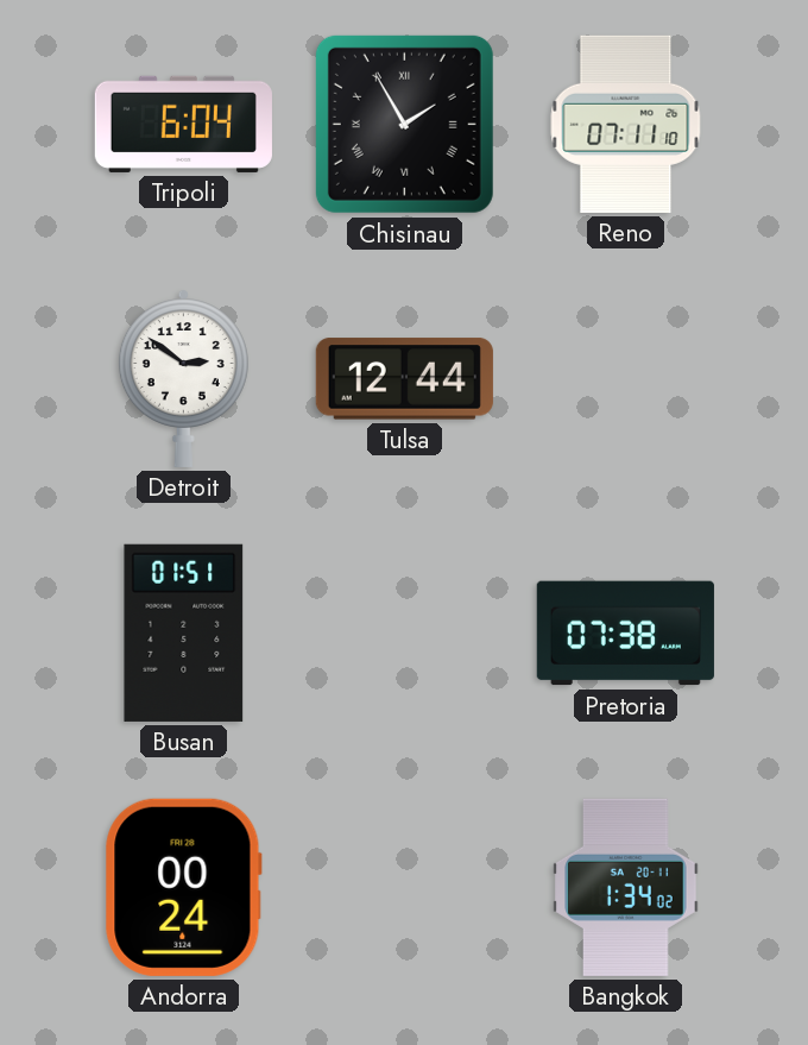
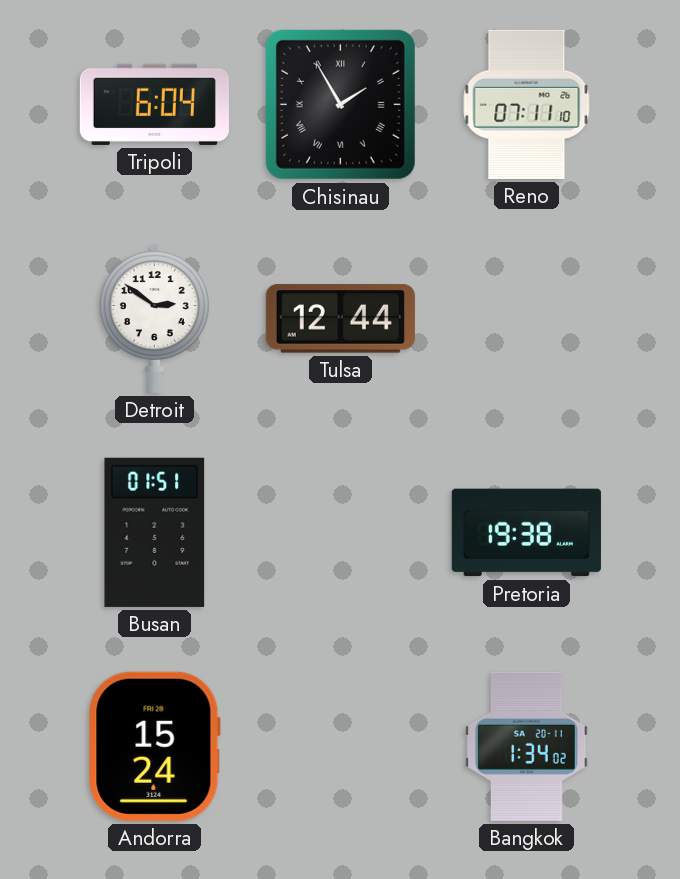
Pretoria: 07:38 -> 19:38
Andorra: 00:24 -> 15:24
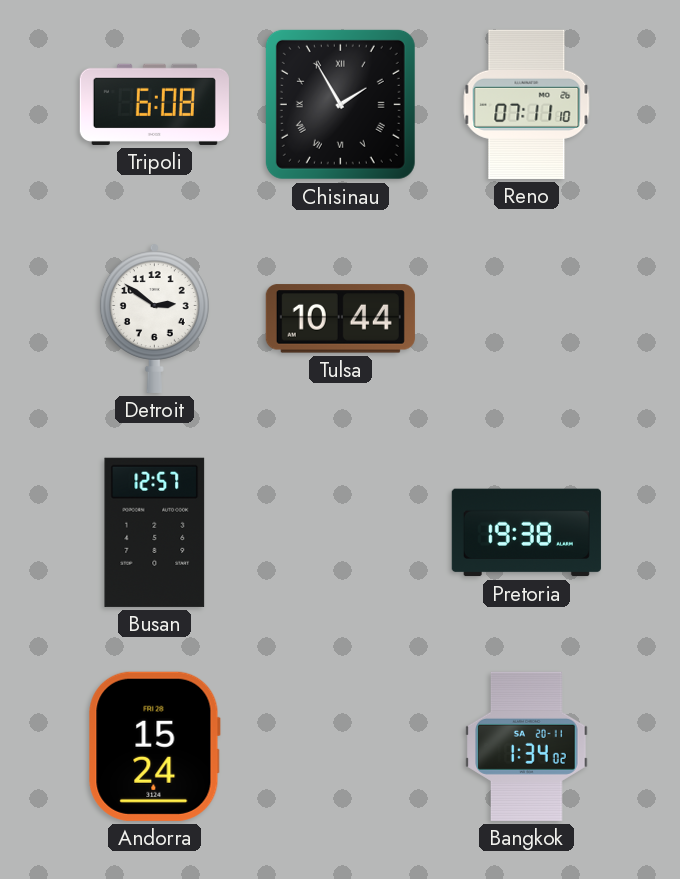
Tripoli: 6:04 -> 6:08
Tulsa: 12:44 -> 10:44
Busan: 01:51 -> 12:57
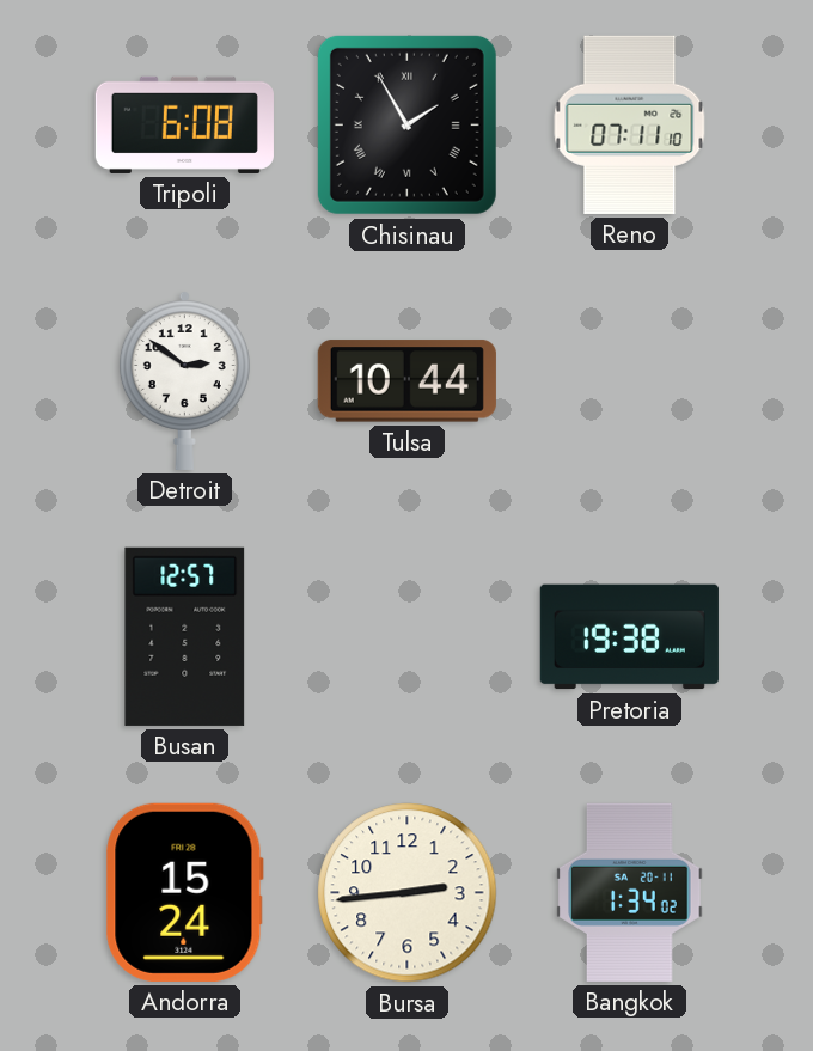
Bursa: none -> 2:44
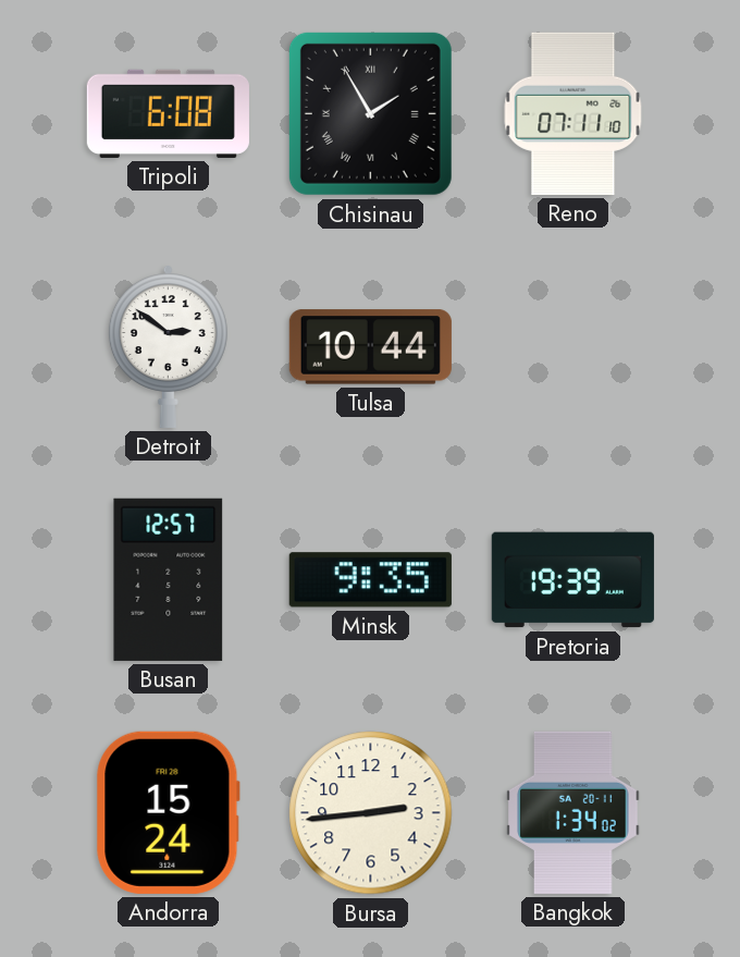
Minsk: none -> 9:35
Pretoria: 19:38 -> 19:39
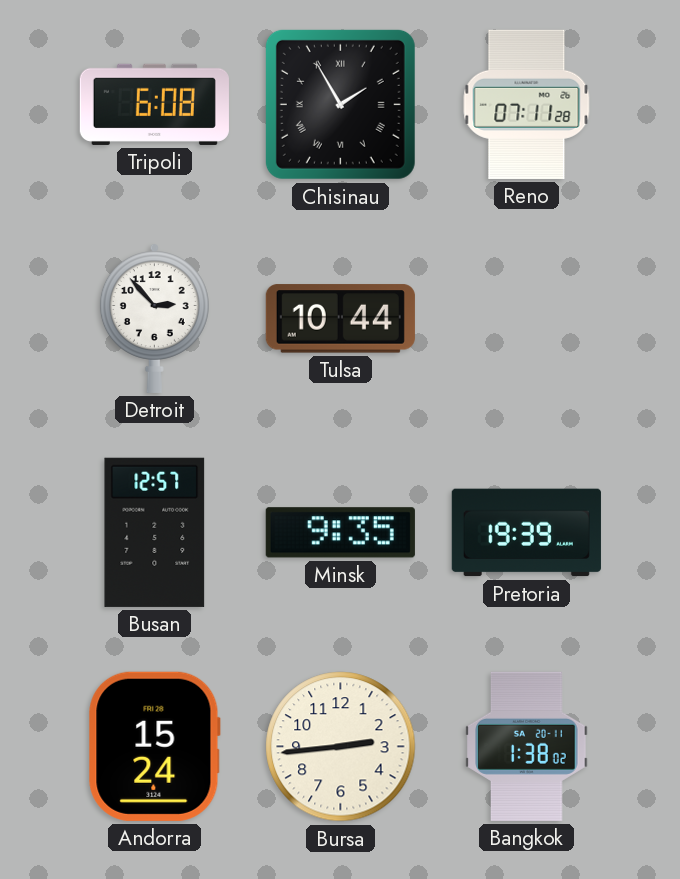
Reno: 07:11:10 -> 07:11:28
Detroit: 2:51 -> 2:53
Bangkok: 1:34 -> 1:38
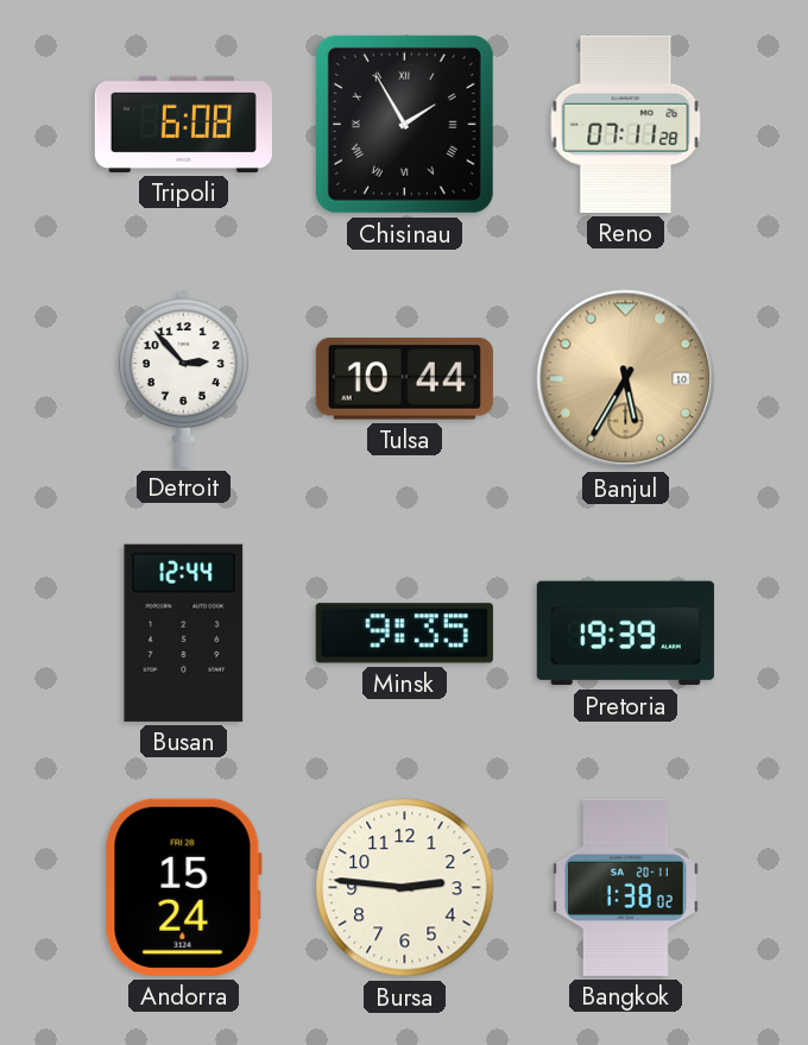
Banjul: none -> 5:35
Busan: 12:57 -> 12:44
Bursa: 2:44 -> 2:46
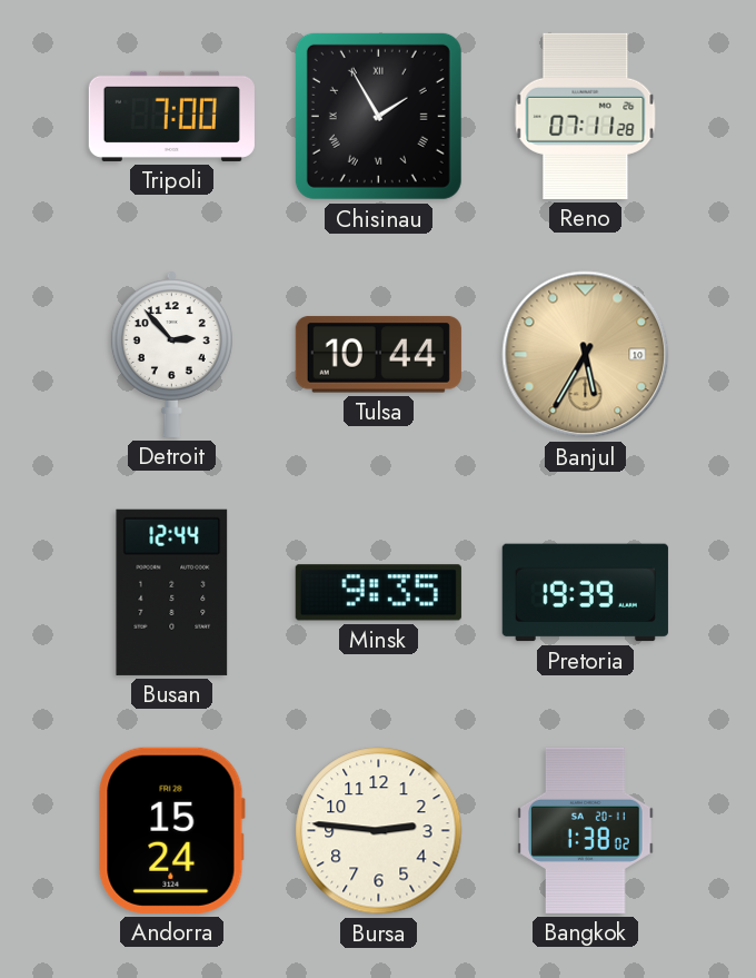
Tripoli: 6:08 -> 7:00
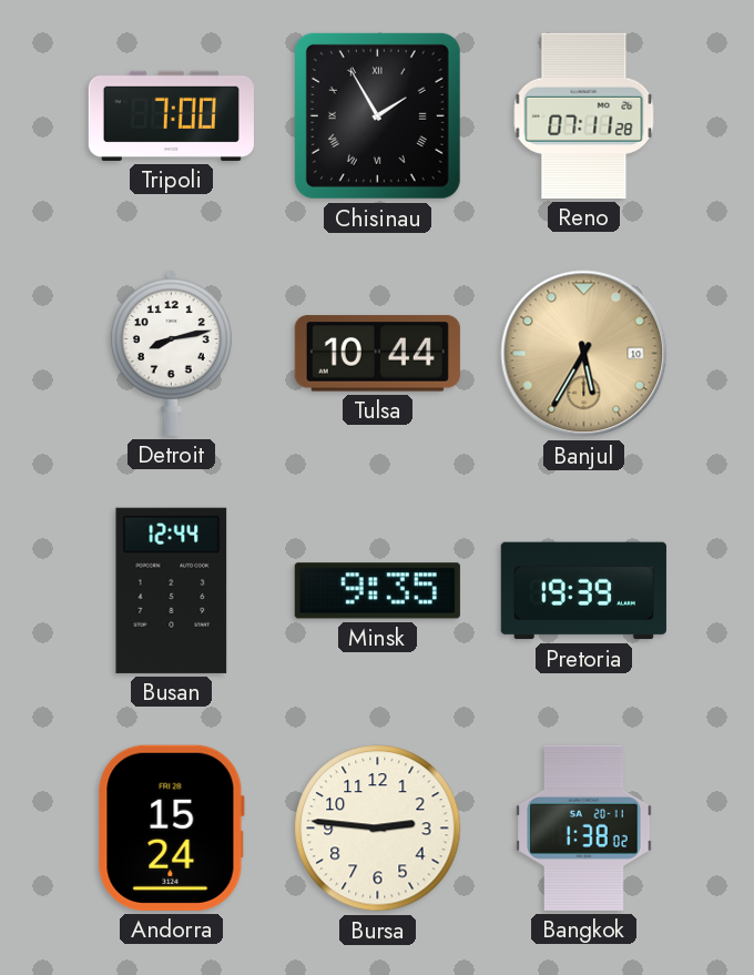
Detroit: 2:53 -> 8:13
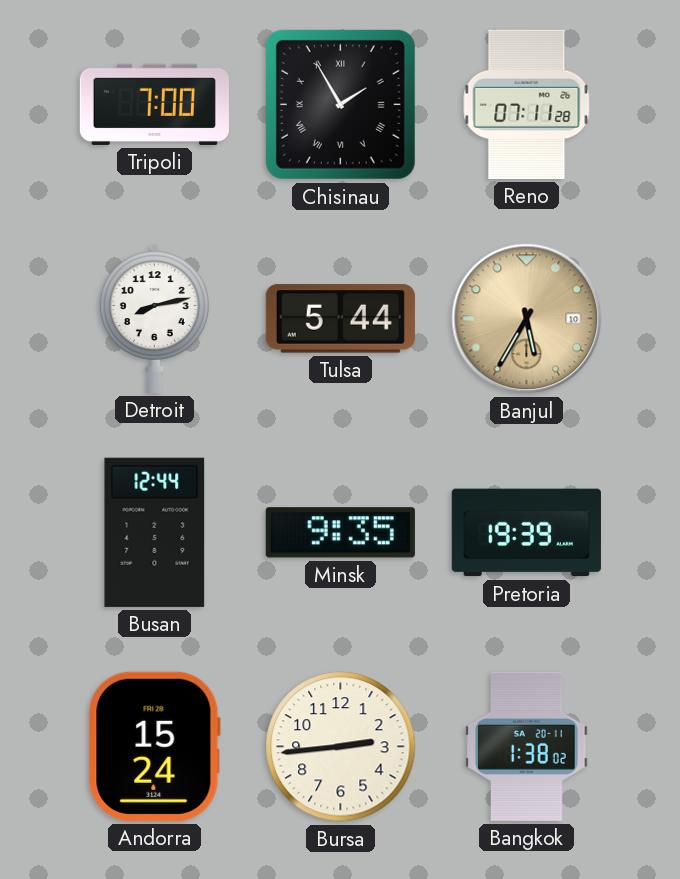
Tulsa: 10:44 -> 5:44
Bursa: 2:46 -> 2:44
